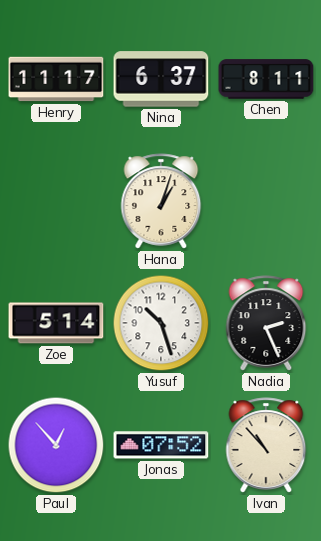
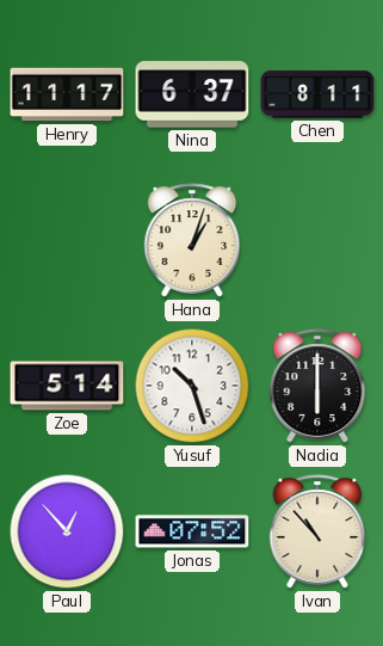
Nadia: 2:26 -> 6:00
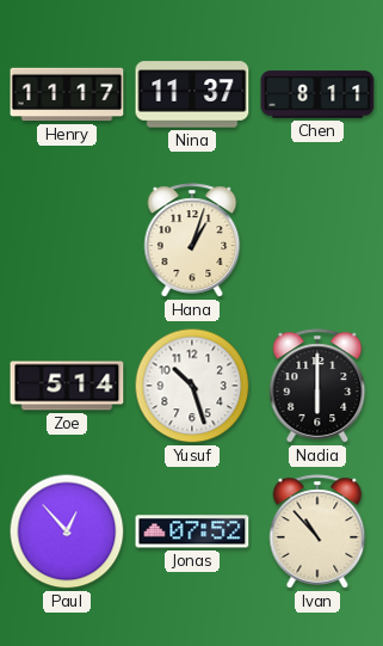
Nina: 6:37 -> 11:37
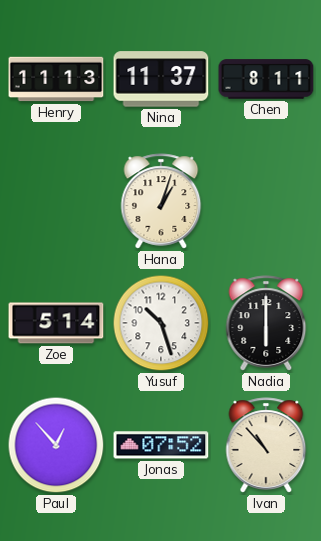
Henry: 11:17 -> 11:13
